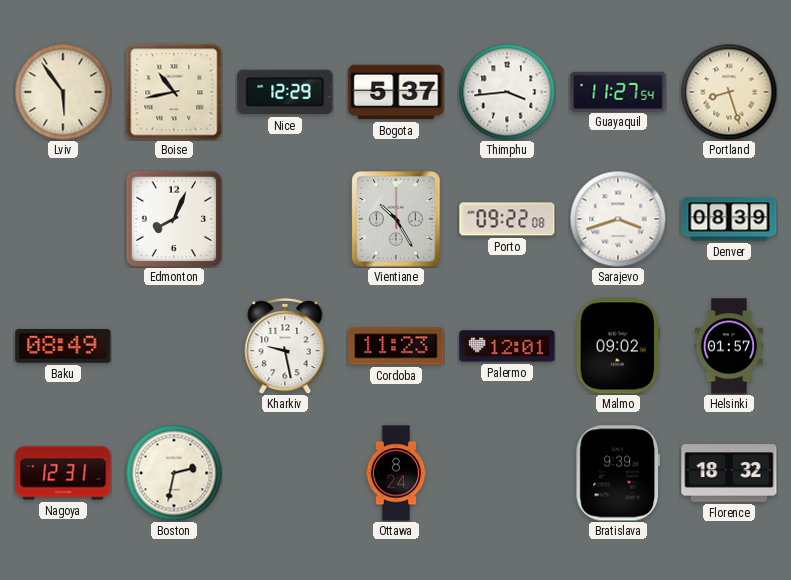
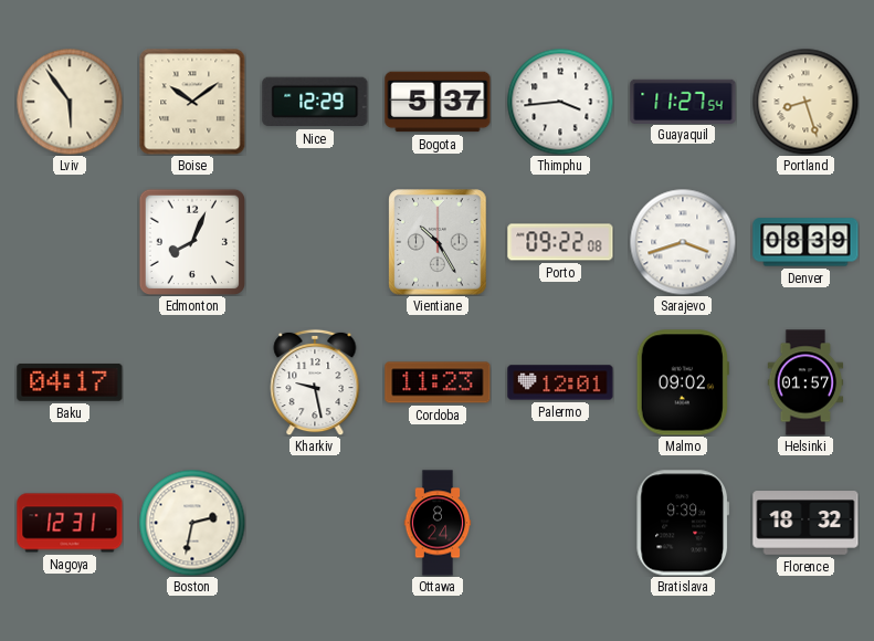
Boise: 10:43 -> 10:09
Baku: 08:49 -> 04:17
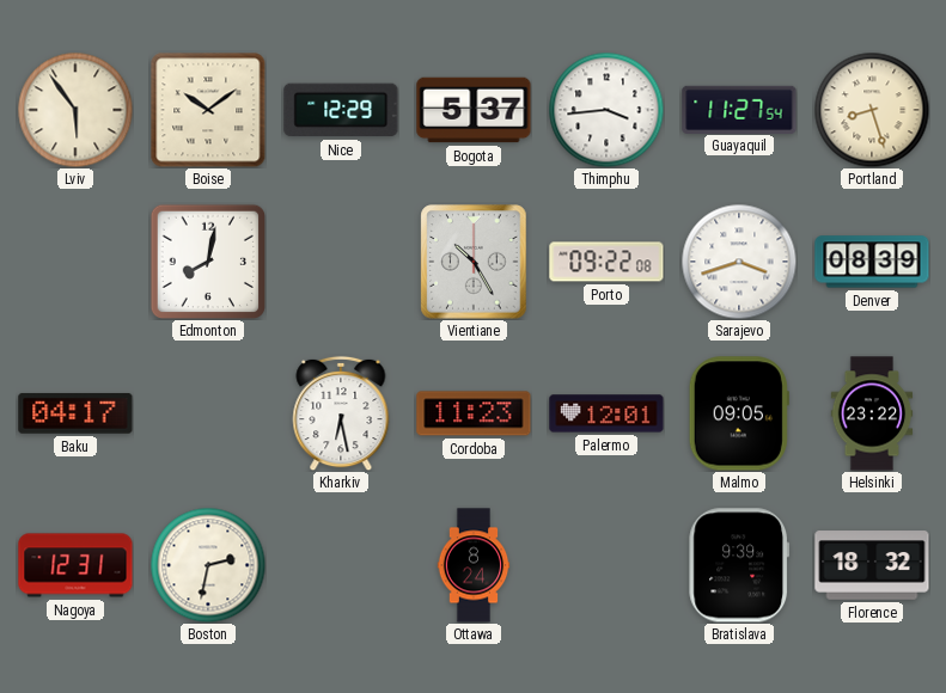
Edmonton: 8:04 -> 8:02
Kharkiv: 9:28 -> 6:28
Malmo: 09:02 -> 09:05
Helsinki: 01:57 -> 23:22
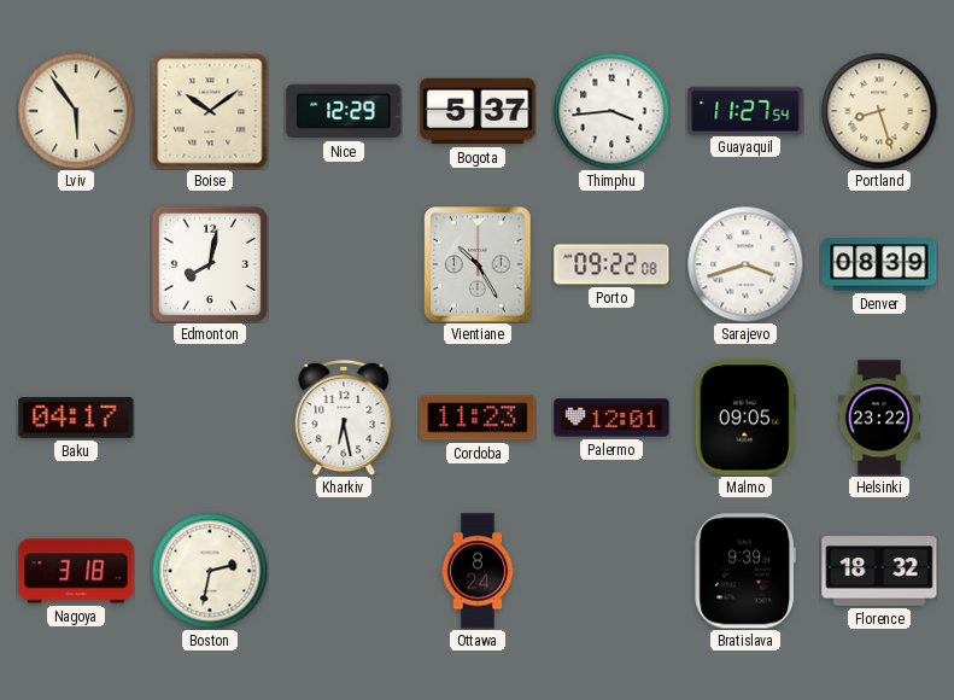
Nagoya: 12:31 -> 3:18
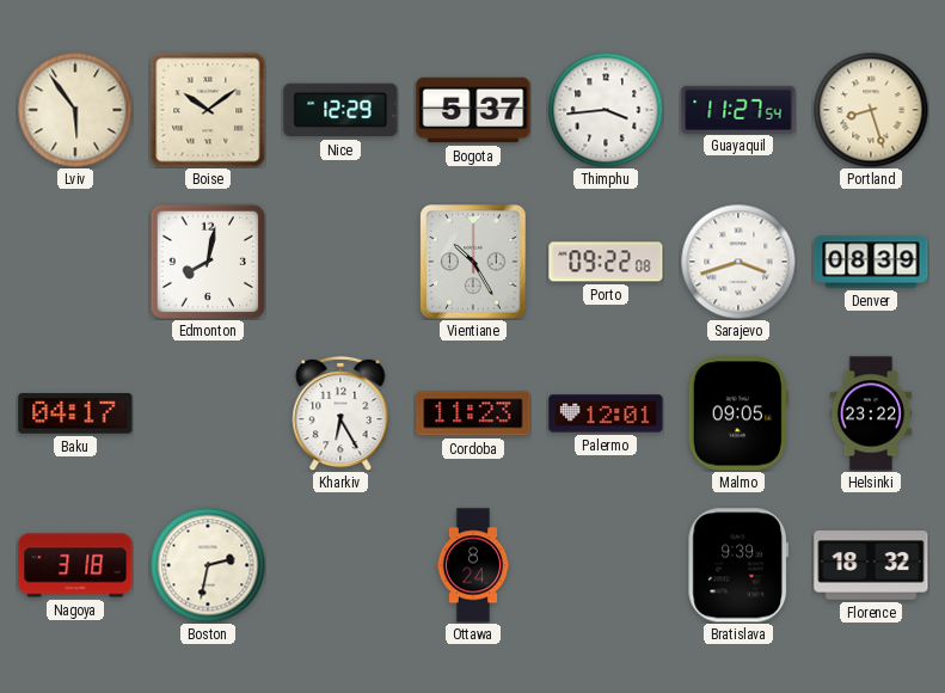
Kharkiv: 6:28 -> 6:25
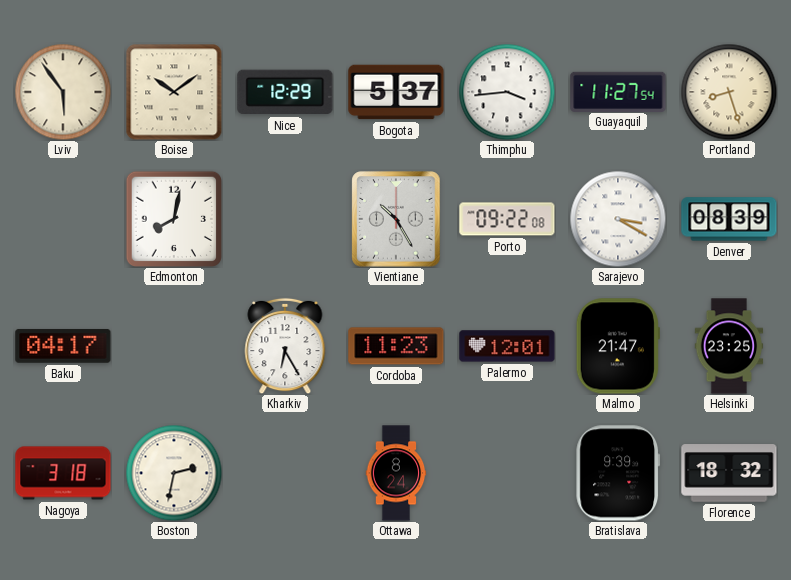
Sarajevo: 3:42 -> 3:20
Malmo: 09:05 -> 21:47
Helsinki: 23:22 -> 23:25
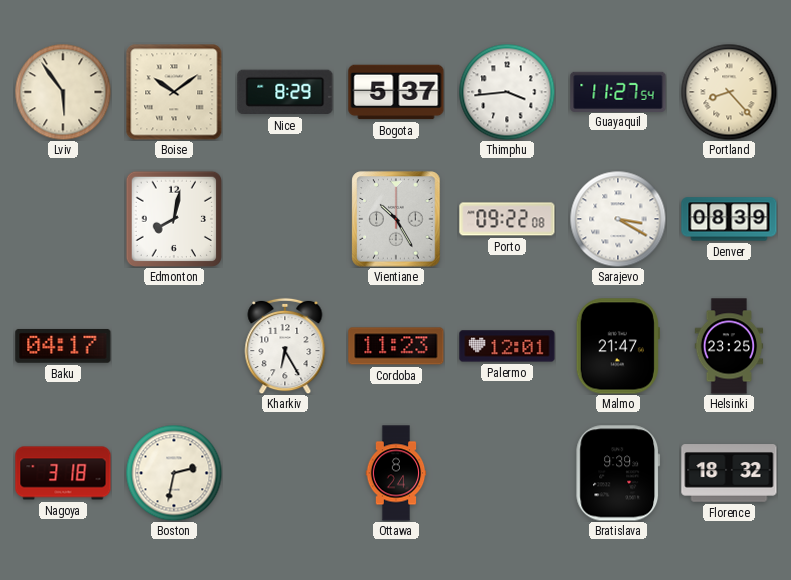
Nice: 12:29 -> 8:29
Portland: 8:27 -> 8:23
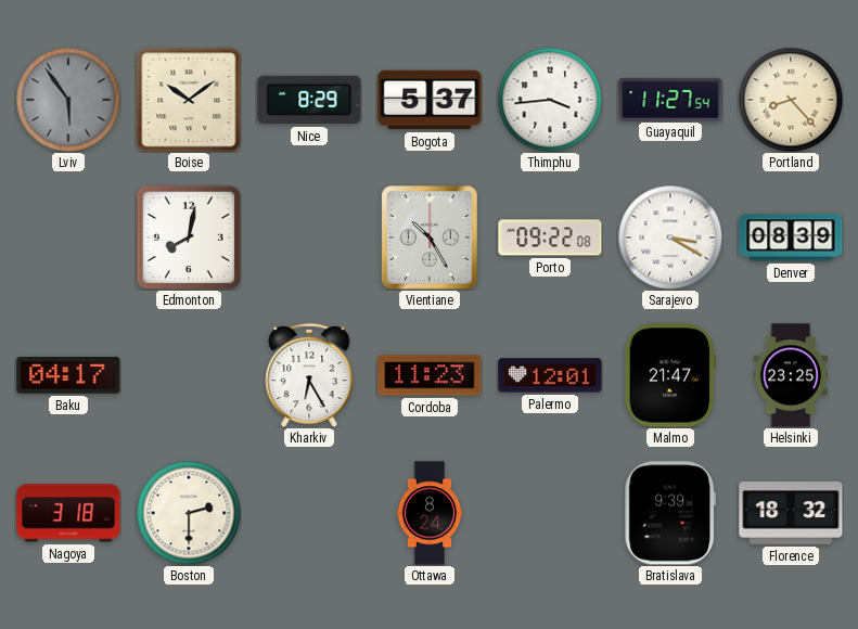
Lviv dial: cream -> grey
Boston: 2:32 -> 2:30
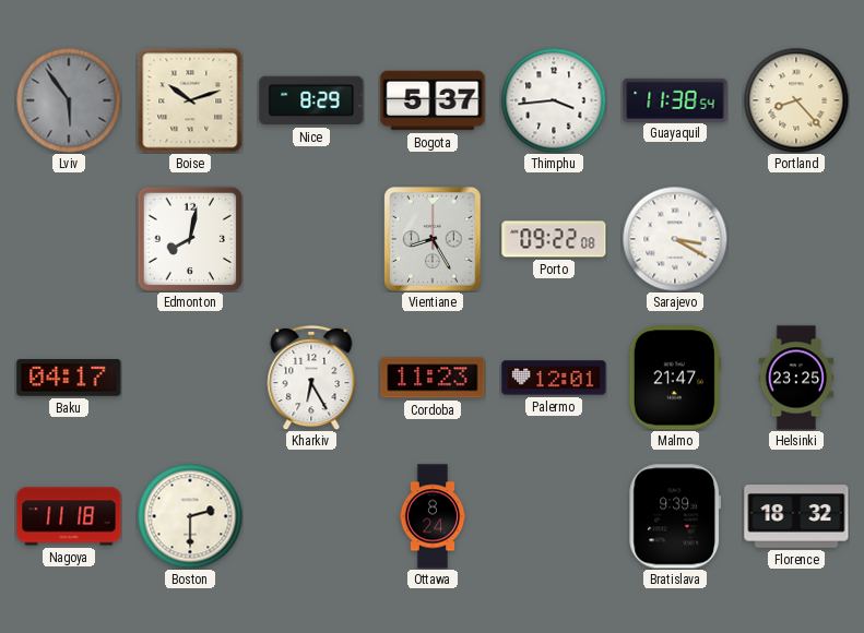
Boise: 10:09 -> 10:12
Guayaquil: 11:27 -> 11:38
Vientiane: 10:25 -> 8:25
Denver: 08:39 -> none
Nagoya: 3:18 -> 11:18
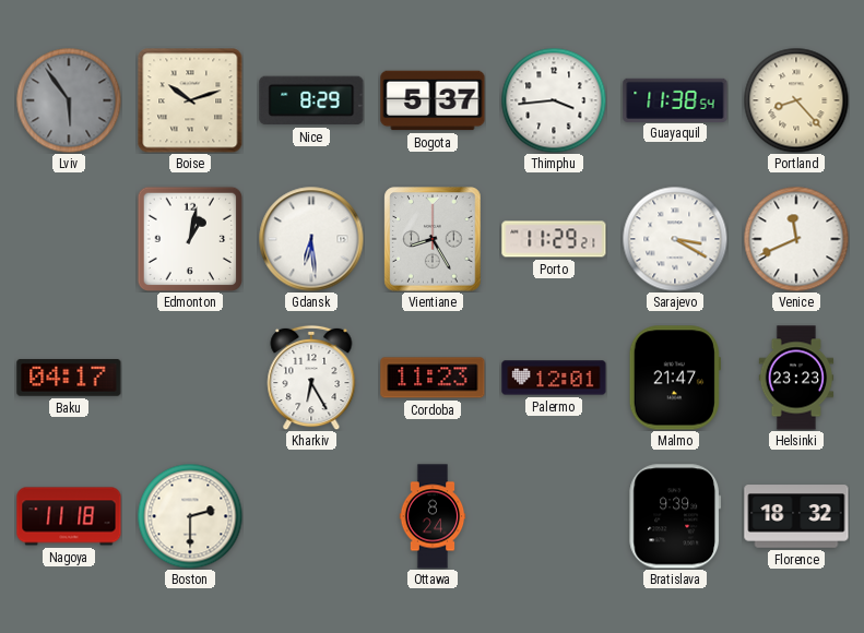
Edmonton: 8:02 -> 1:02
Gdansk: none -> 6:29
Porto: 09:22 -> 11:29
Venice: none -> 11:41
Helsinki: 23:25 -> 23:23
